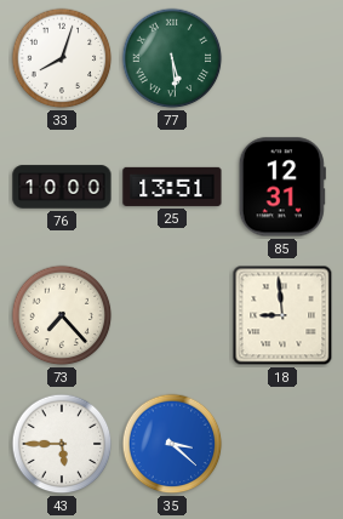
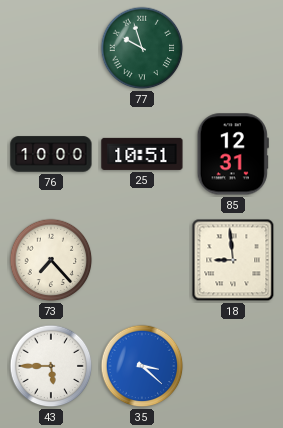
33: 8:03 -> none
77: 5:29 -> 9:57
25: 13:51 -> 10:51
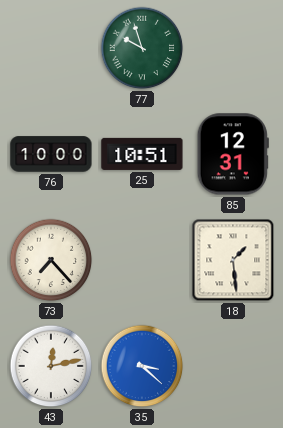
18: 8:59 -> 1:29
43: 5:45 -> 12:13
